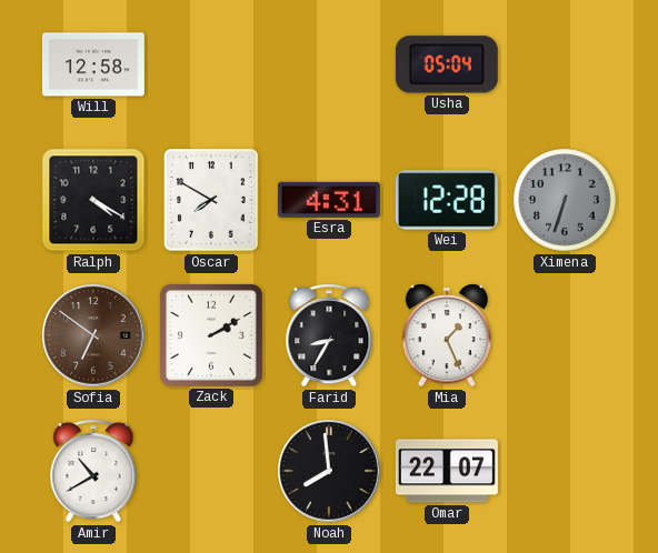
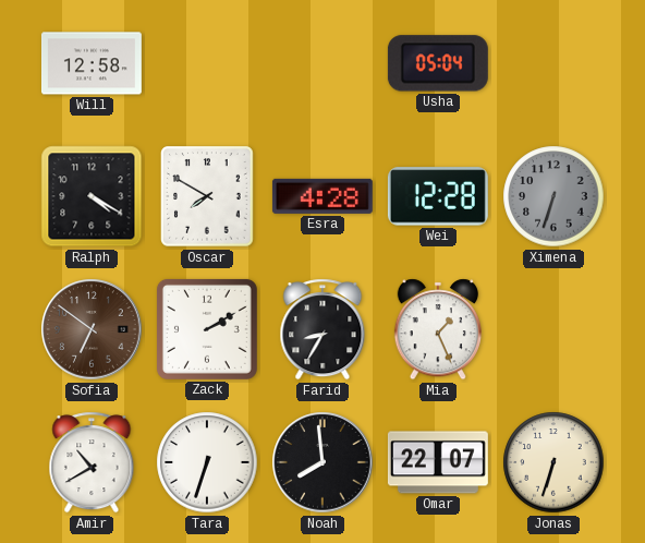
Esra: 4:31 -> 4:28
Tara: none -> 6:33
Jonas: none -> 6:33
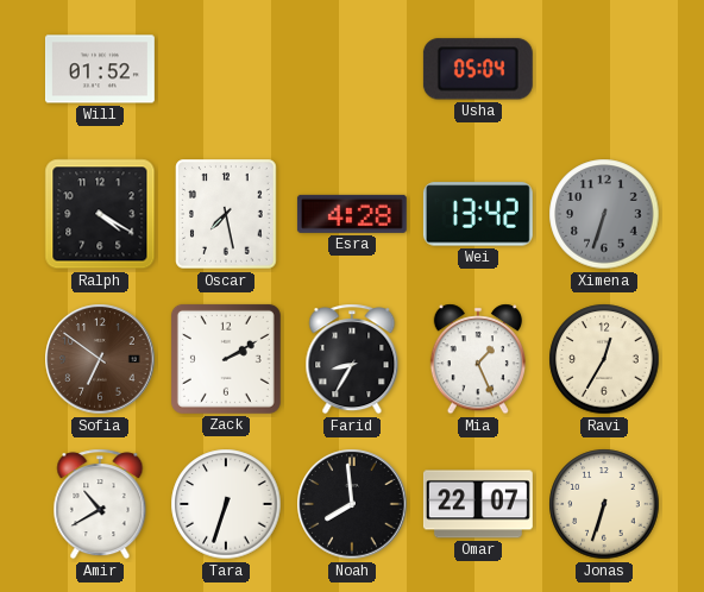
Will: 12:58 -> 01:52
Oscar: 7:50 -> 7:28
Wei: 12:28 -> 13:42
Ravi: none -> 12:35
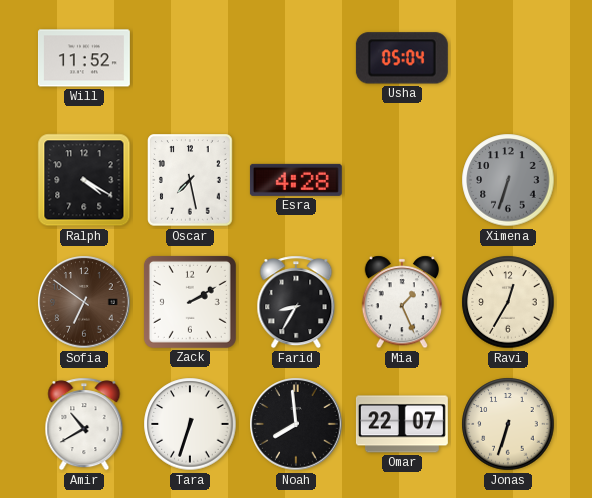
Will: 01:52 -> 11:52
Wei: 13:42 -> none
